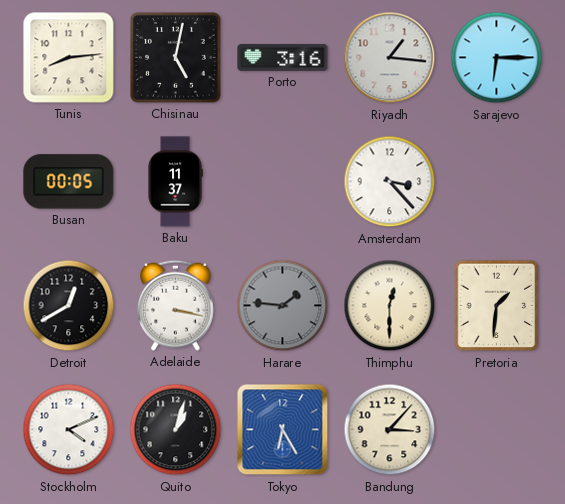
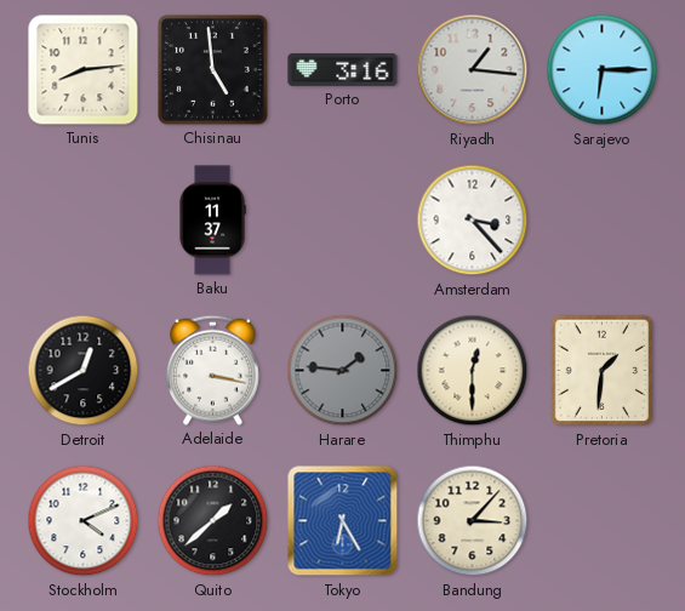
Chisinau: 5:02 -> 4:59
Busan: 00:05 -> none
Quito: 1:03 -> 1:38
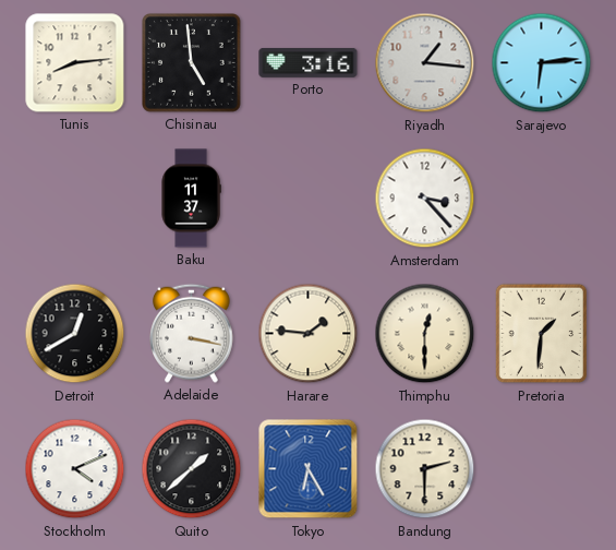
Sarajevo: 6:15 -> 6:14
Harare dial: grey -> cream
Bandung: 3:07 -> 2:30
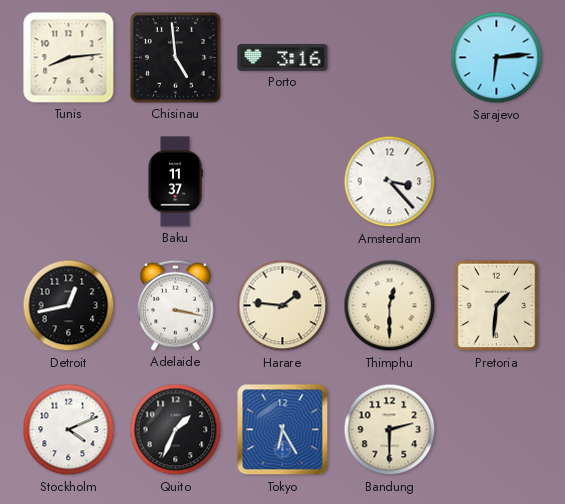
Riyadh: 1:16 -> none
Detroit: 12:40 -> 12:43
Quito: 1:38 -> 1:34
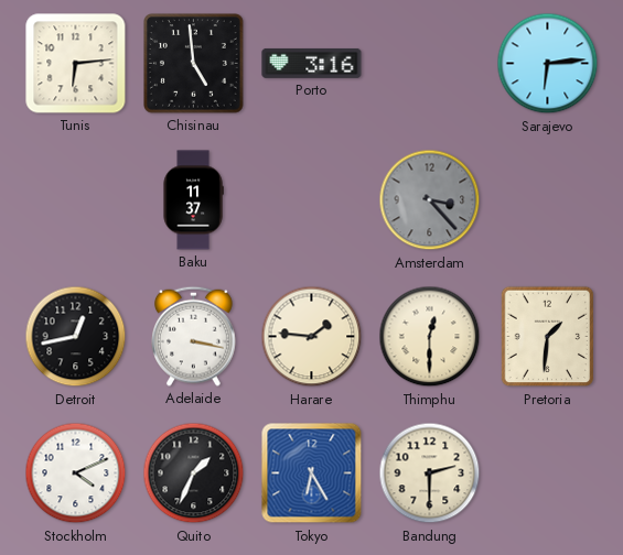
Tunis: 8:14 -> 6:14
Amsterdam dial: white -> grey
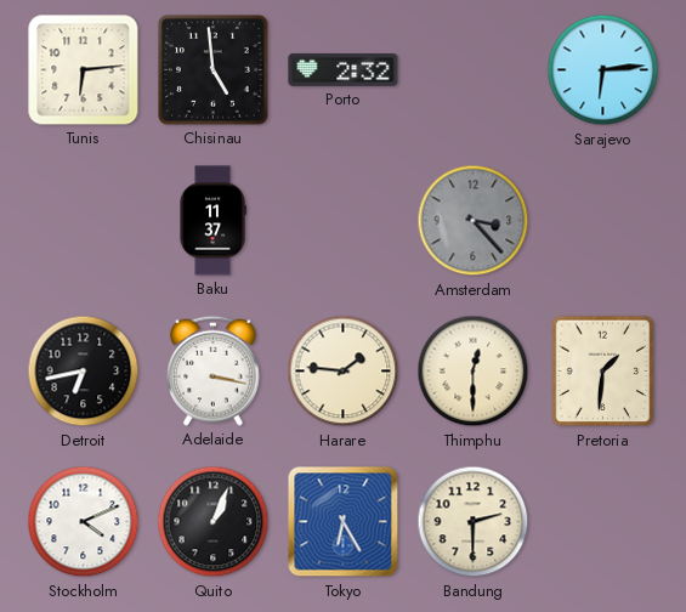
Porto: 3:16 -> 2:32
Detroit: 12:43 -> 6:43
Quito: 1:34 -> 1:04
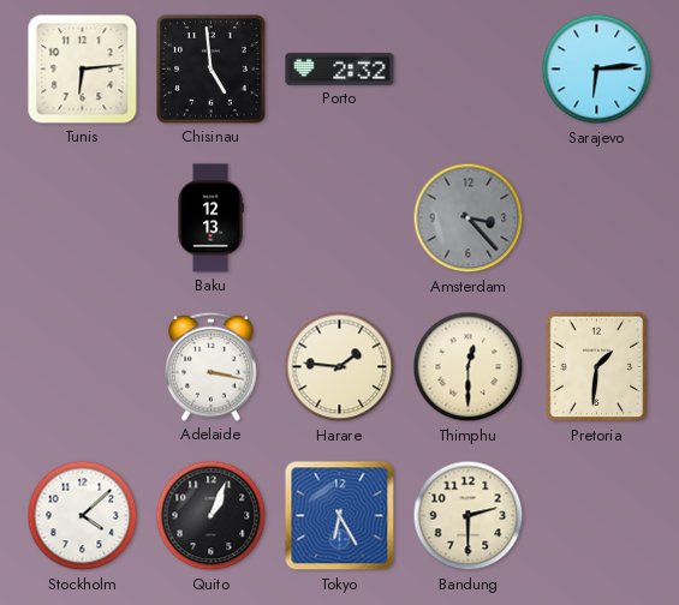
Baku: 11:37 -> 12:13
Detroit: 6:43 -> none
Stockholm: 4:11 -> 4:08
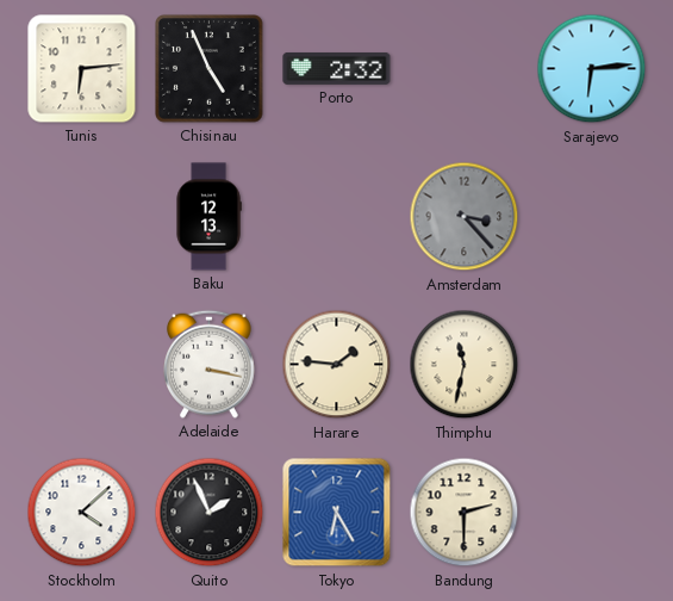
Chisinau: 4:59 -> 4:56
Thimphu: 12:30 -> 11:32
Pretoria: 1:31 -> none
Quito: 1:04 -> 1:56
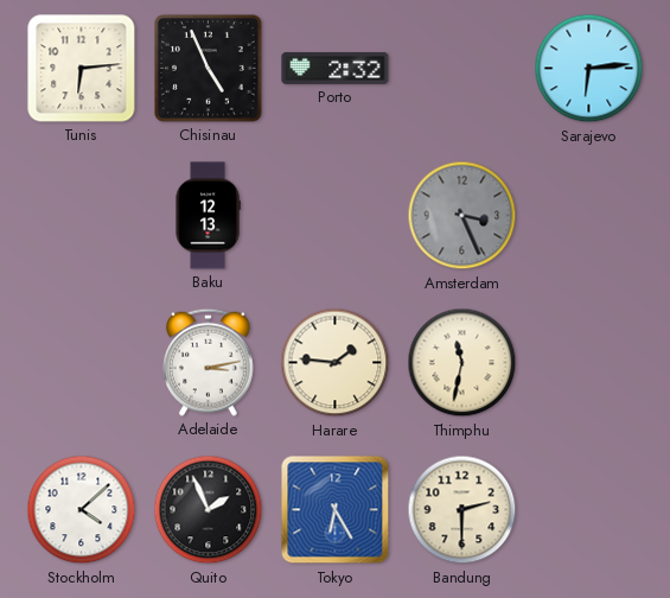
Amsterdam: 3:23 -> 3:26
Adelaide: 3:17 -> 3:13
